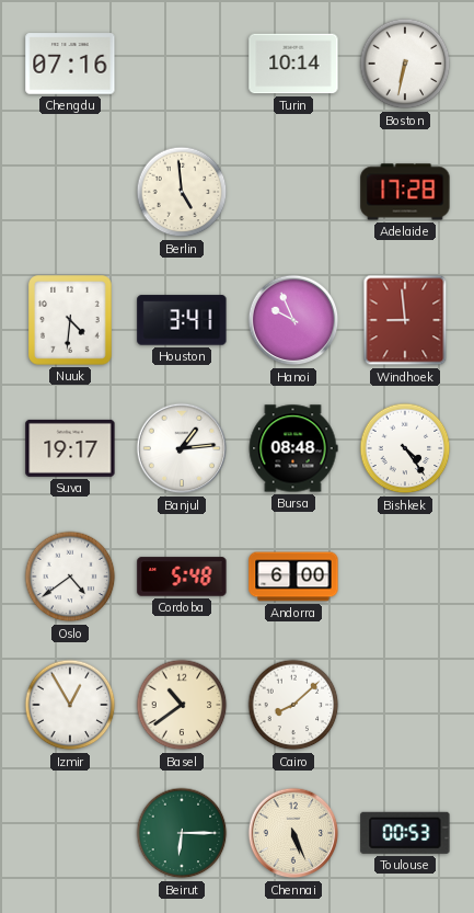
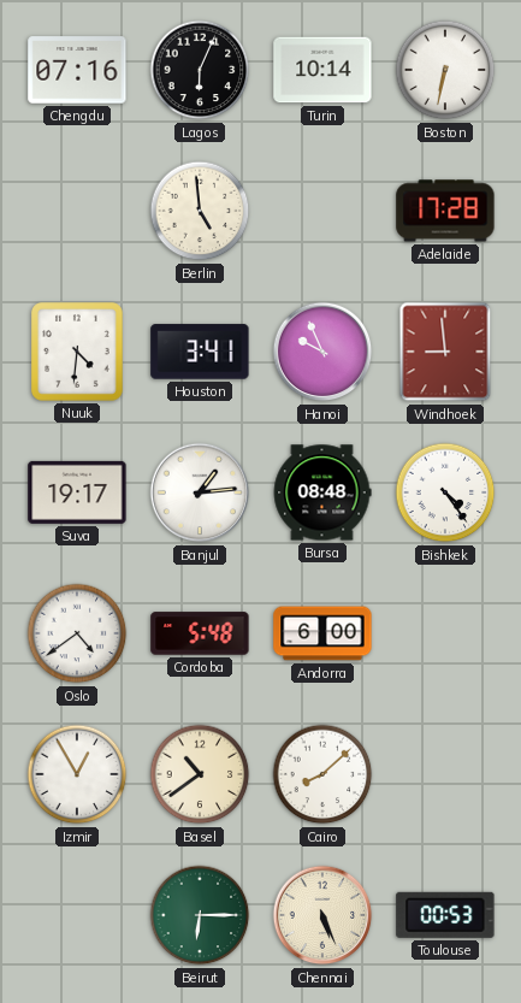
Lagos: none -> 6:04
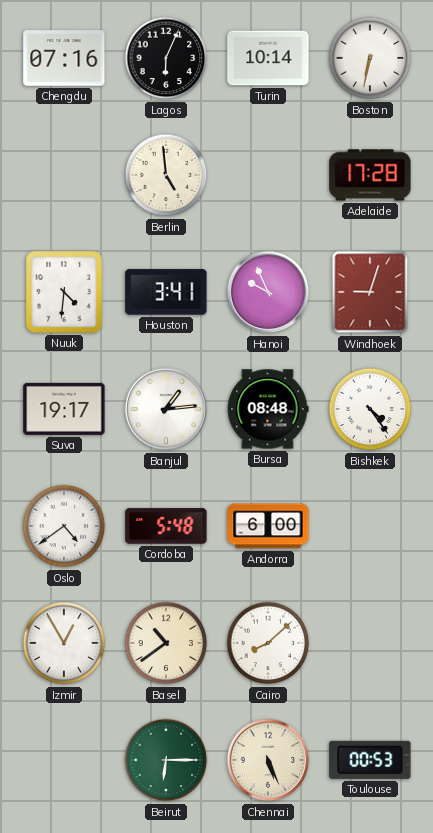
Windhoek: 8:59 -> 9:03
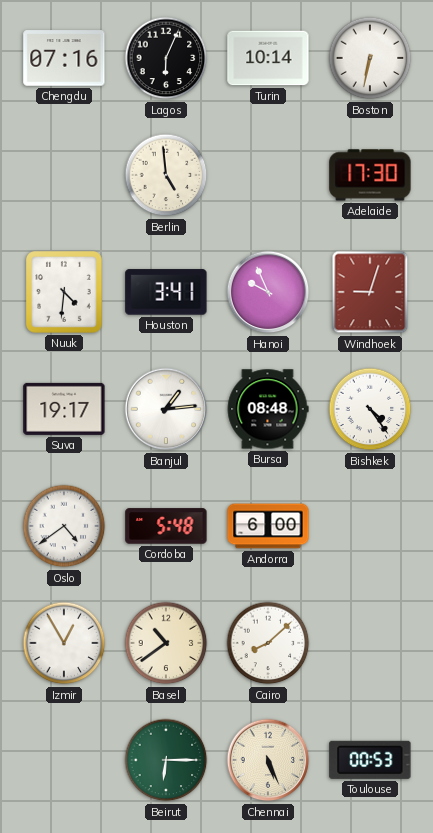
Adelaide: 17:28 -> 17:30
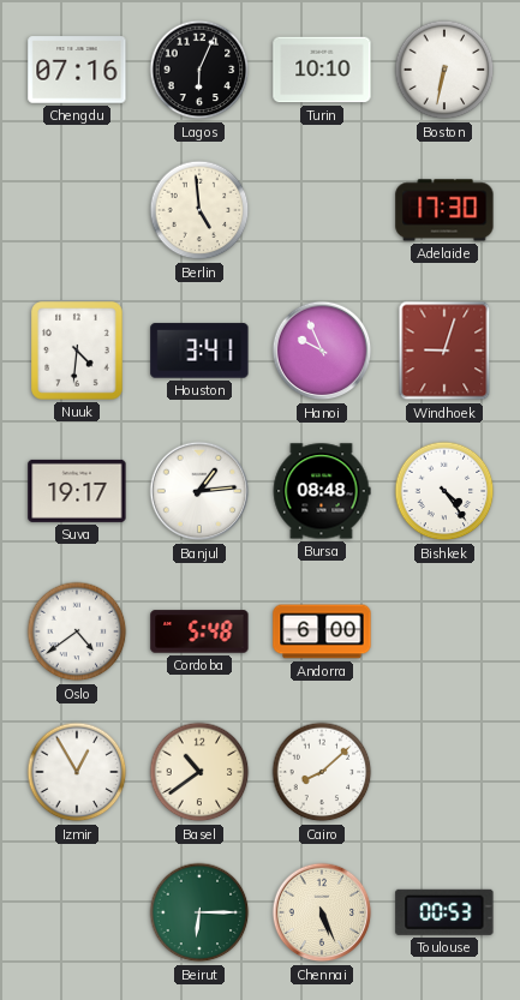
Turin: 10:14 -> 10:10
